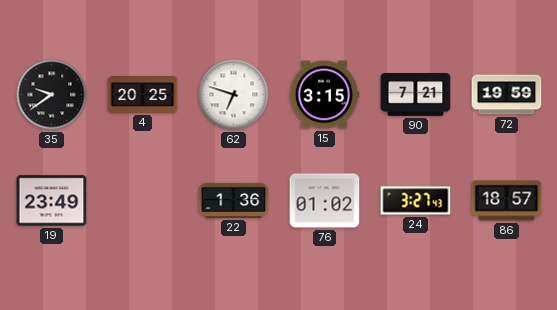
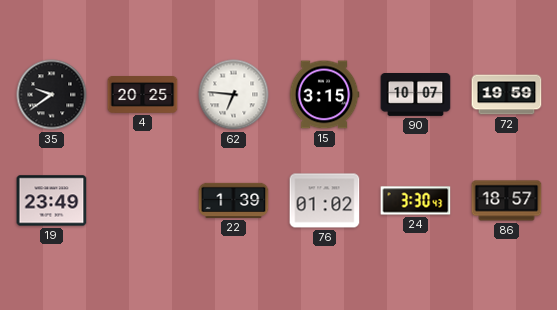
62: 6:48 -> 6:46
90: 7:21 -> 10:07
22: 1:36 -> 1:39
24: 3:27 -> 3:30
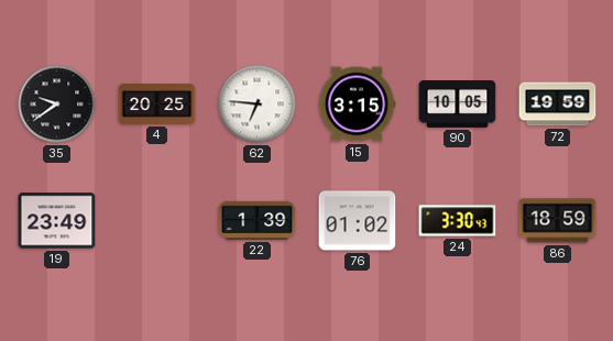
90: 10:07 -> 10:05
86: 18:57 -> 18:59
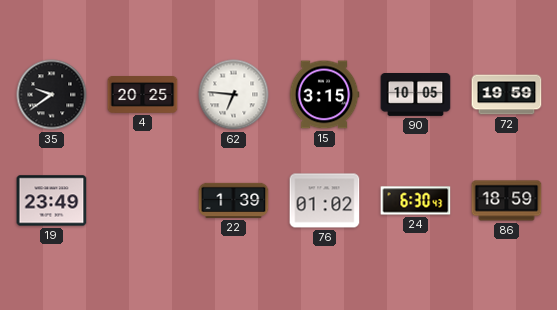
24: 3:30 -> 6:30
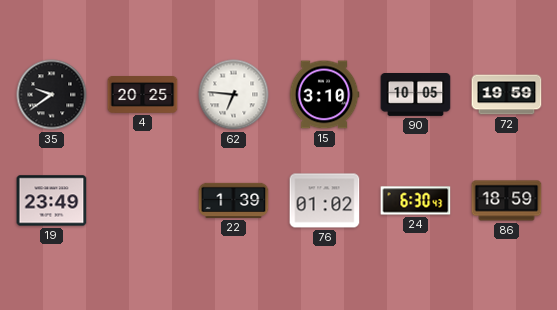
15: 3:15 -> 3:10
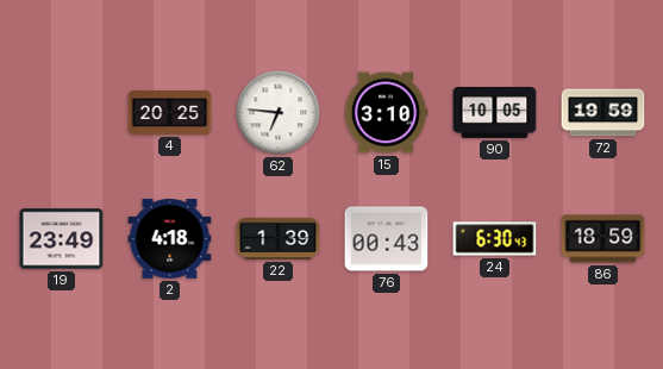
35: 9:39 -> none
2: none -> 4:18
76: 01:02 -> 00:43
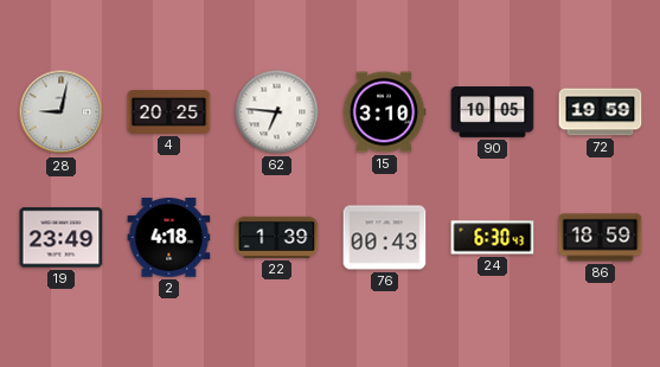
28: none -> 9:02
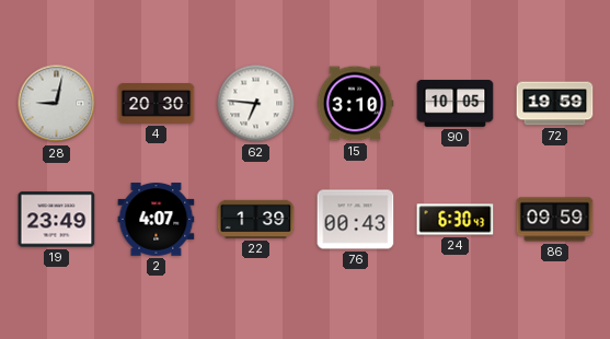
4: 20:25 -> 20:30
2: 4:18 -> 4:07
86: 18:59 -> 09:59
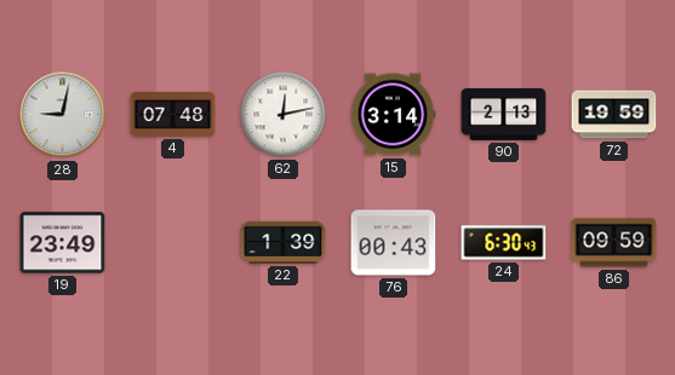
4: 20:30 -> 07:48
62: 6:46 -> 12:13
15: 3:10 -> 3:14
90: 10:05 -> 2:13
2: 4:07 -> none
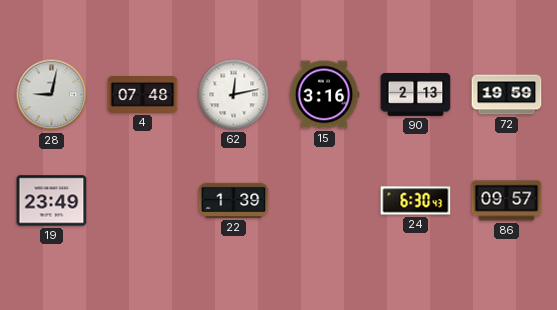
15: 3:14 -> 3:16
76: 00:43 -> none
86: 09:59 -> 09:57
